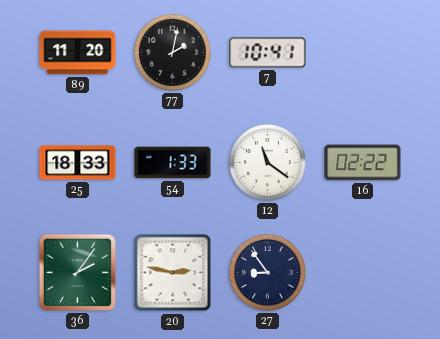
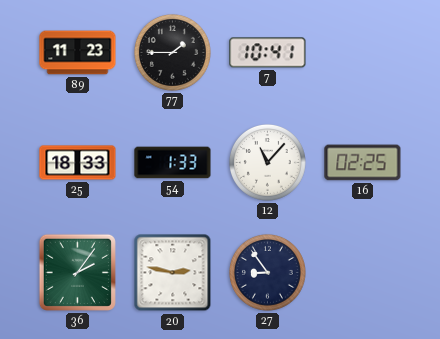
89: 11:20 -> 11:23
77: 2:02 -> 1:45
12: 11:21 -> 11:07
16: 02:22 -> 02:25
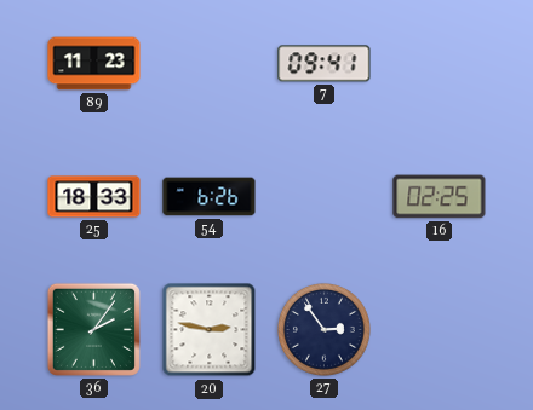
77: 1:45 -> none
7: 10:41 -> 09:41
54: 1:33 -> 6:26
12: 11:07 -> none
27: 8:54 -> 2:54
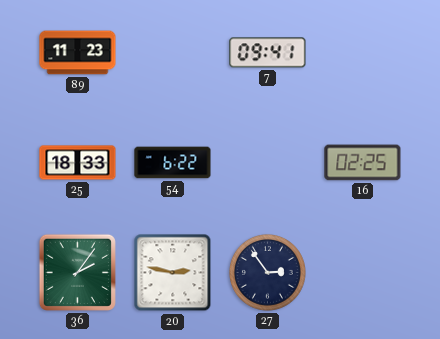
54: 6:26 -> 6:22
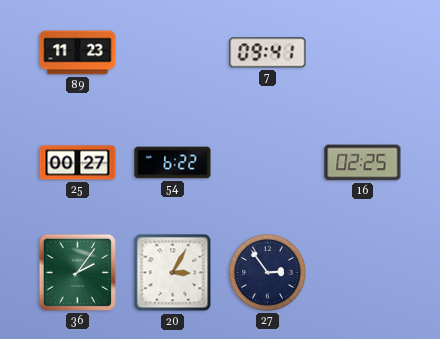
25: 18:33 -> 00:27
20: 2:47 -> 3:05
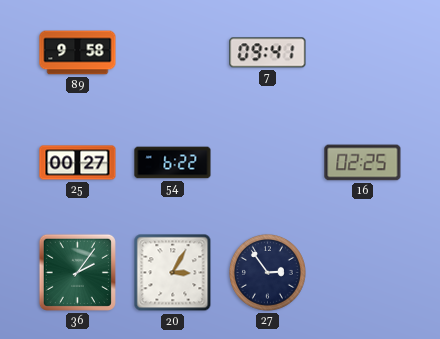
89: 11:23 -> 9:58
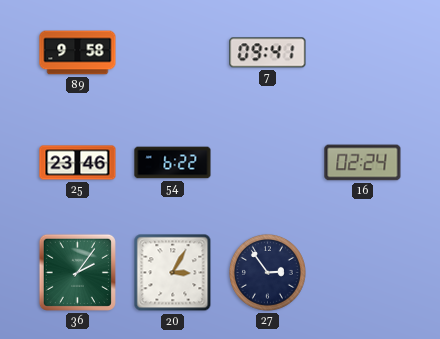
25: 00:27 -> 23:46
16: 02:25 -> 02:24
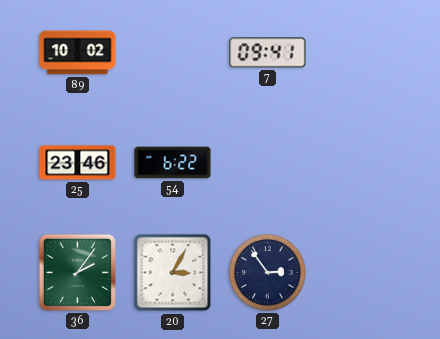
89: 9:58 -> 10:02
16: 02:24 -> none
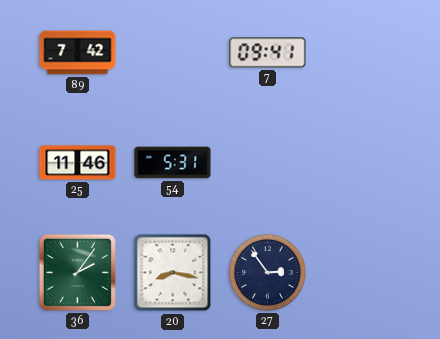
89: 10:02 -> 7:42
25: 23:46 -> 11:46
54: 6:22 -> 5:31
20: 3:05 -> 8:17
